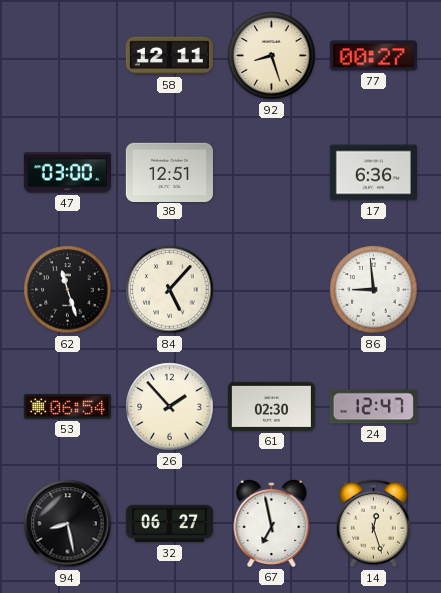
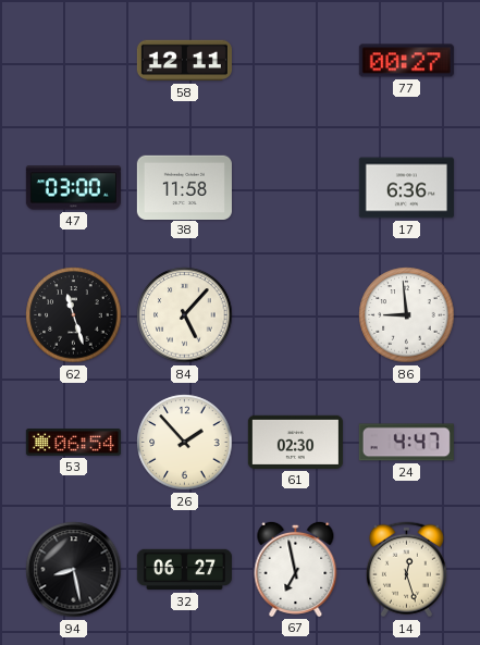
92: 8:27 -> none
38: 12:51 -> 11:58
24: 12:47 -> 4:47
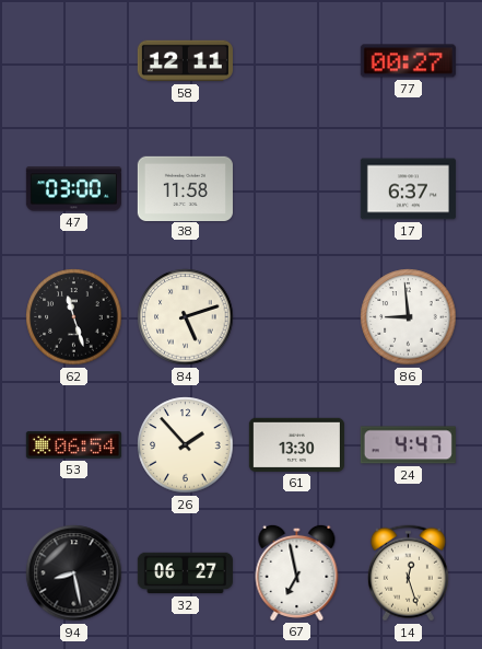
17: 6:36 -> 6:37
84: 5:07 -> 5:12
61: 02:30 -> 13:30
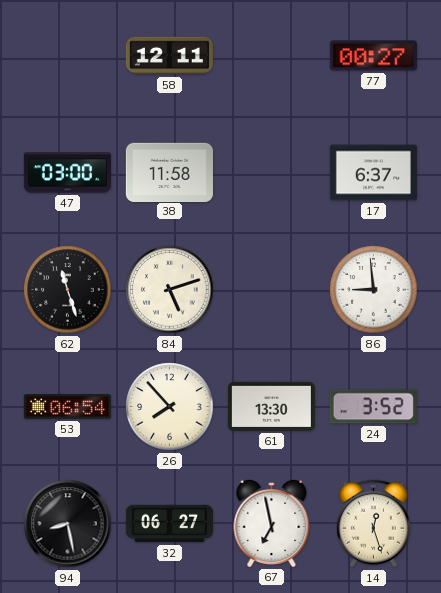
26: 1:53 -> 7:53
24: 4:47 -> 3:52
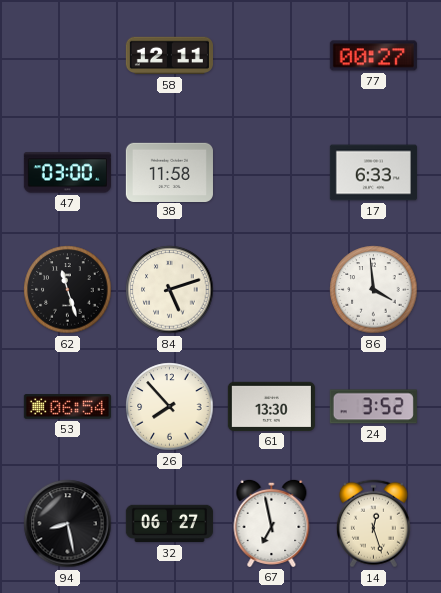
17: 6:37 -> 6:33
86: 8:59 -> 3:59
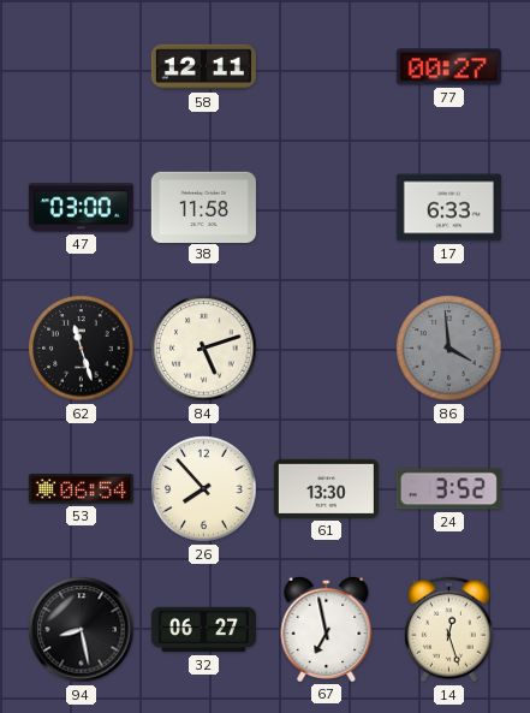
86 dial: white -> grey
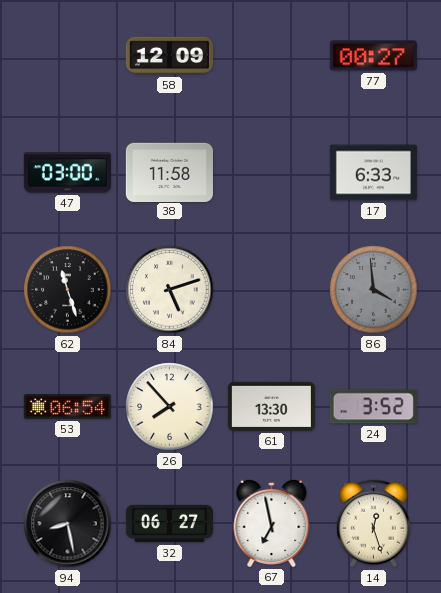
58: 12:11 -> 12:09
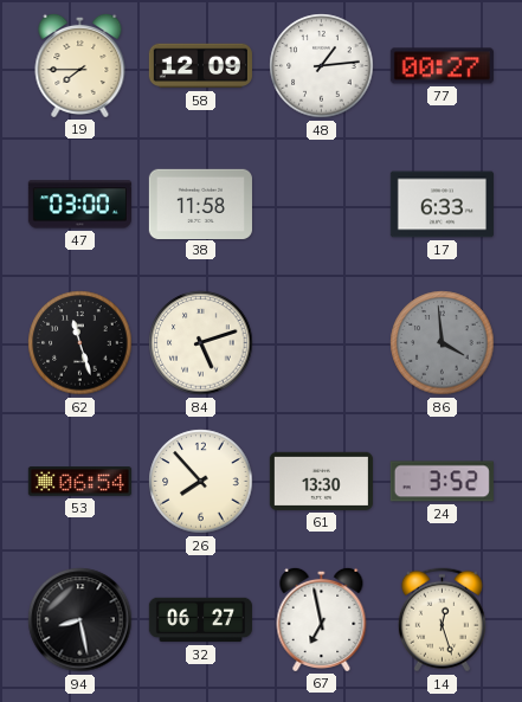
19: none -> 7:45
48: none -> 1:14
